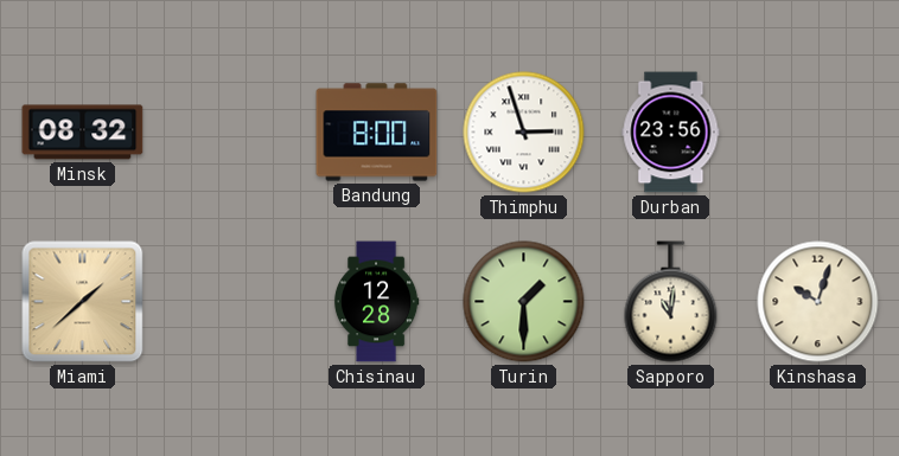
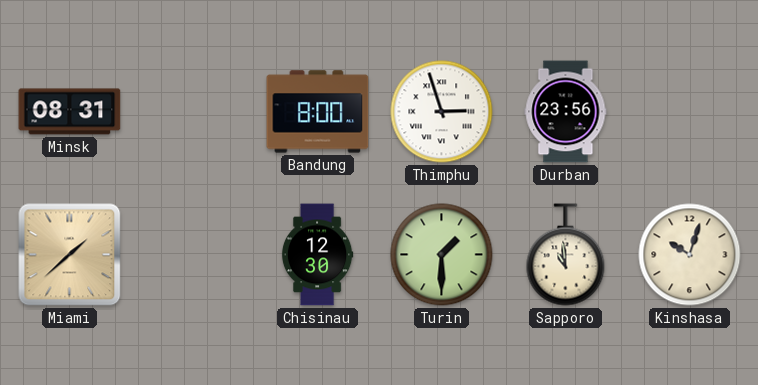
Minsk: 08:32 -> 08:31
Chisinau: 12:28 -> 12:30
Sapporo: 11:01 -> 10:59
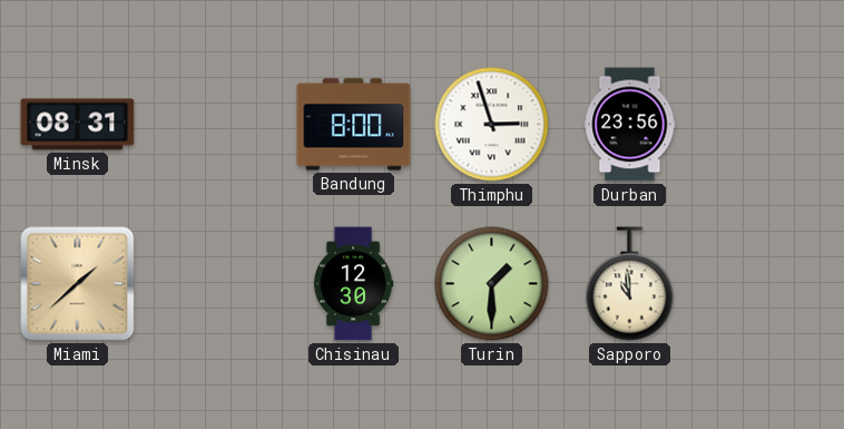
Kinshasa: 10:03 -> none
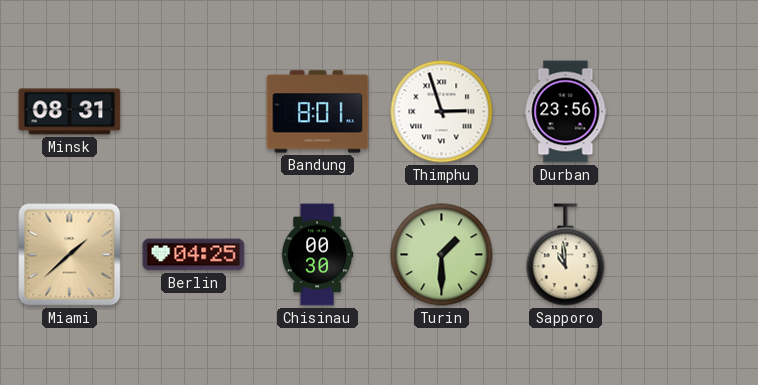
Bandung: 8:00 -> 8:01
Berlin: none -> 04:25
Chisinau: 12:30 -> 00:30
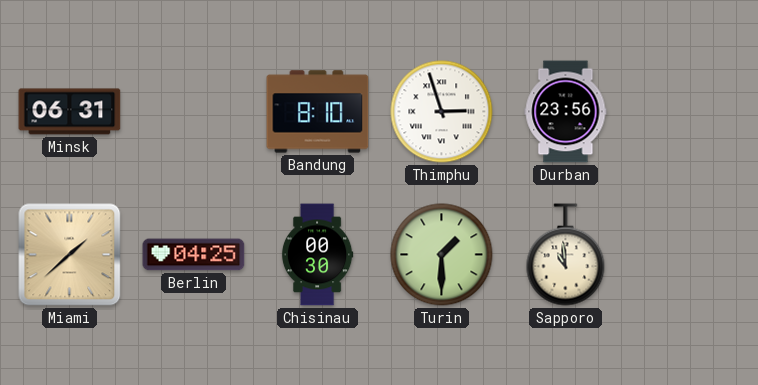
Minsk: 08:31 -> 06:31
Bandung: 8:01 -> 8:10
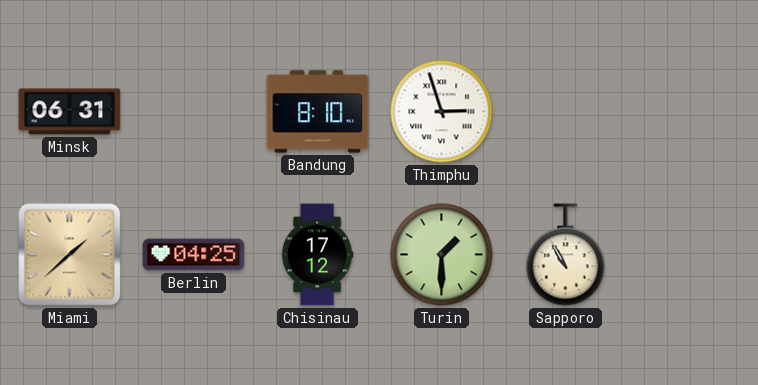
Durban: 23:56 -> none
Chisinau: 00:30 -> 17:12
Sapporo: 10:59 -> 10:55
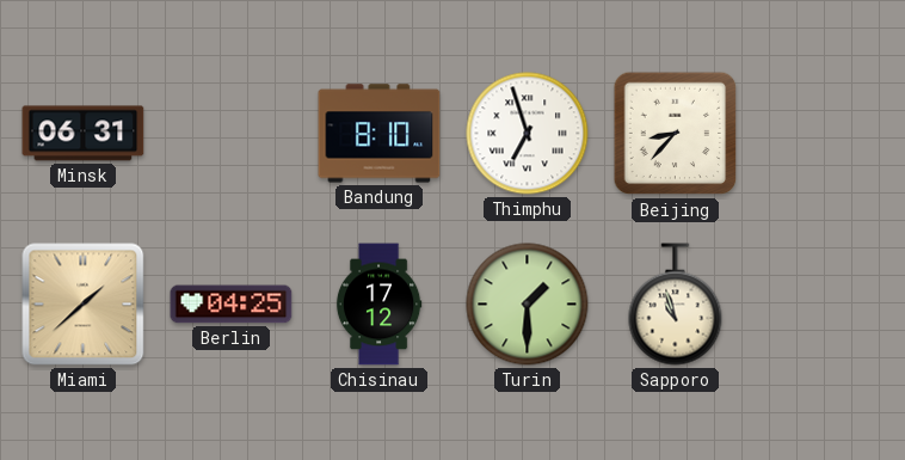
Thimphu: 2:57 -> 6:57
Beijing: none -> 8:37
Sapporo: 10:55 -> 10:57
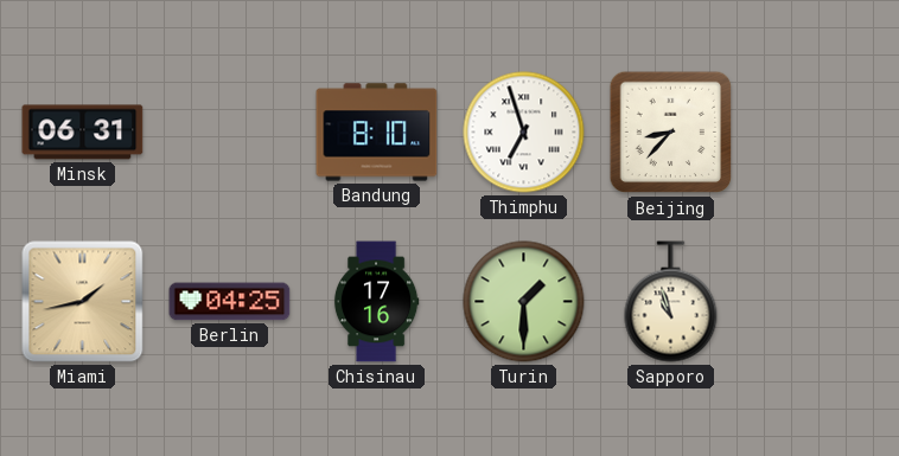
Miami: 1:38 -> 1:43
Chisinau: 17:12 -> 17:16
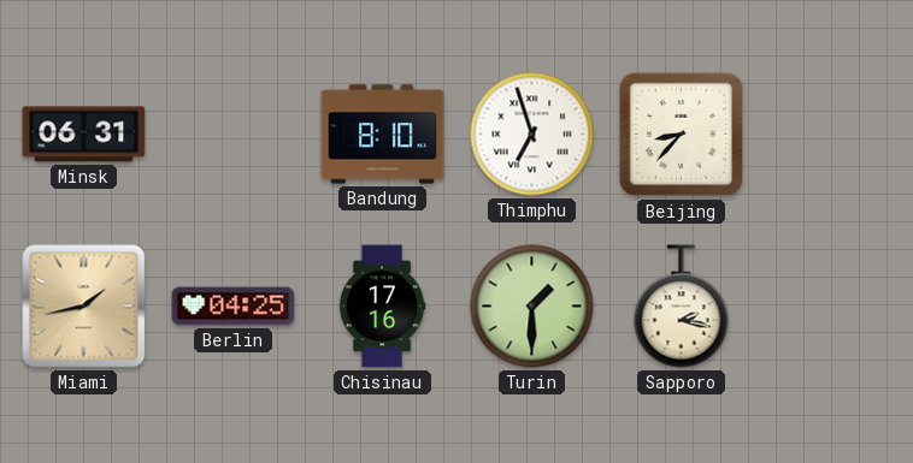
Sapporo: 10:57 -> 2:17
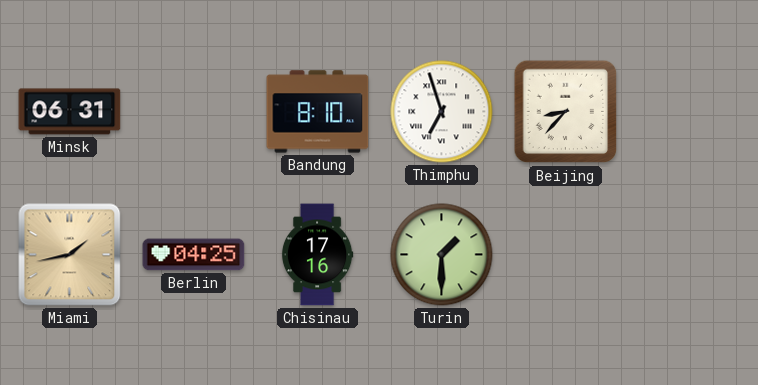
Sapporo: 2:17 -> none
